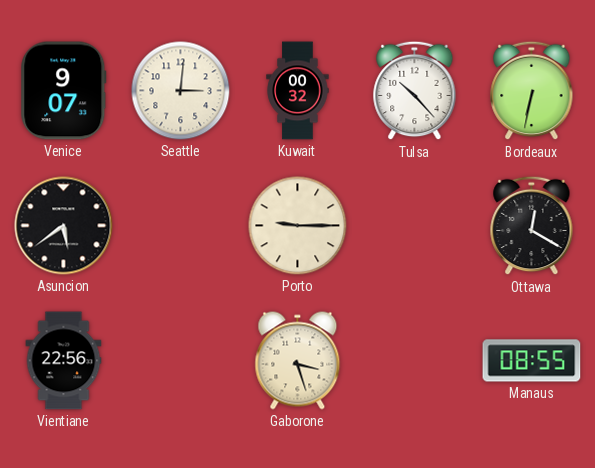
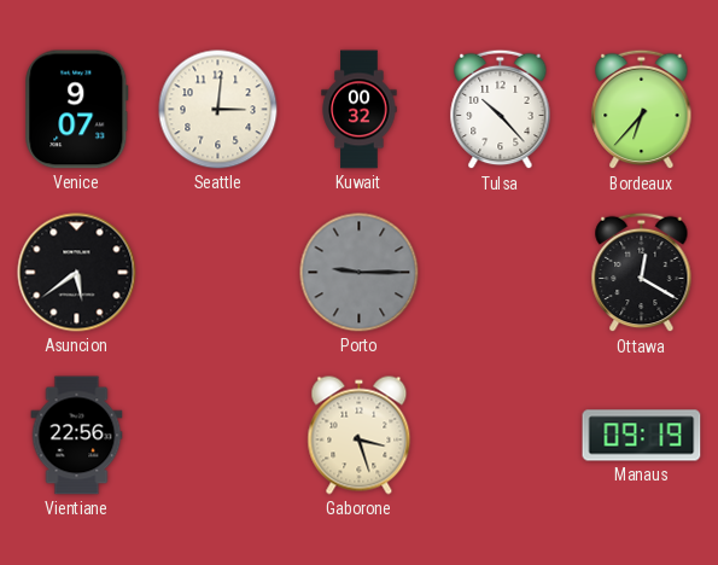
Bordeaux: 6:32 -> 6:37
Porto dial: cream -> grey
Manaus: 08:55 -> 09:19
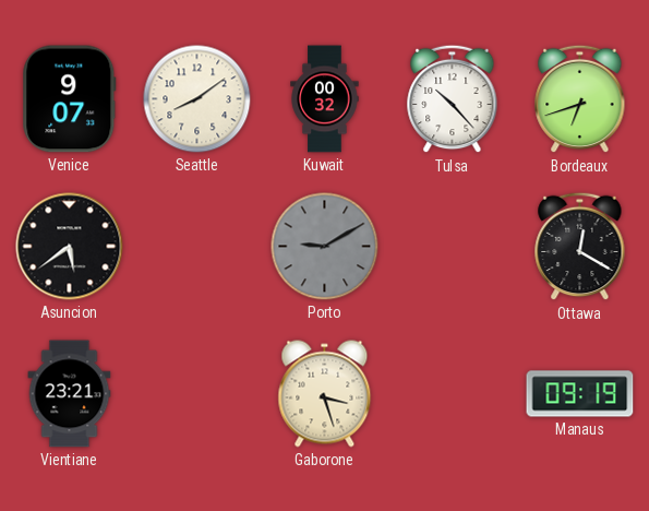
Seattle: 3:01 -> 8:09
Bordeaux: 6:37 -> 6:42
Porto: 9:15 -> 9:10
Vientiane: 22:56 -> 23:21
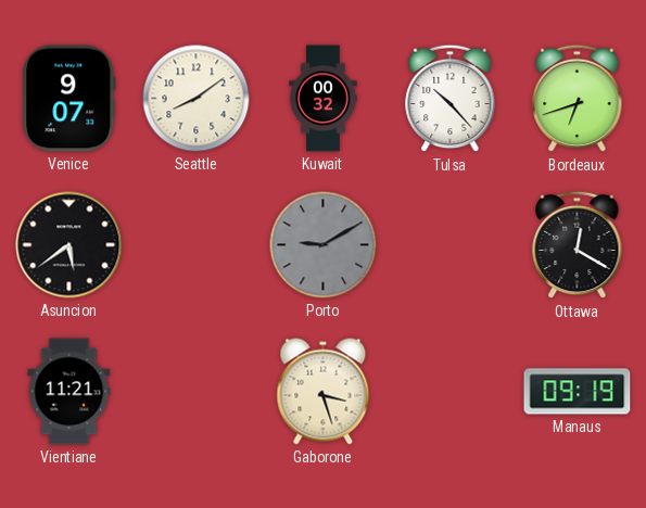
Vientiane: 23:21 -> 11:21
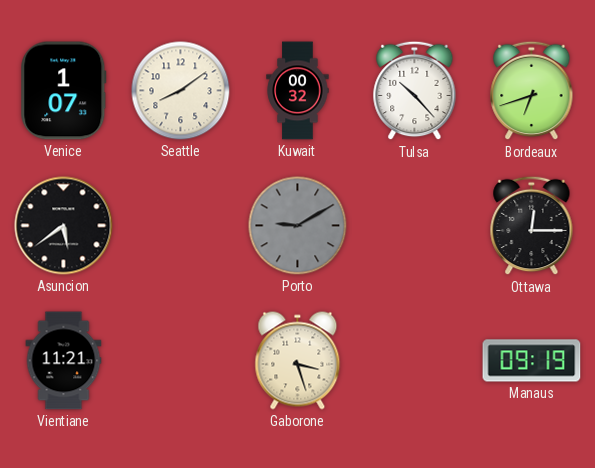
Venice: 9:07 -> 1:07
Ottawa: 12:20 -> 12:15
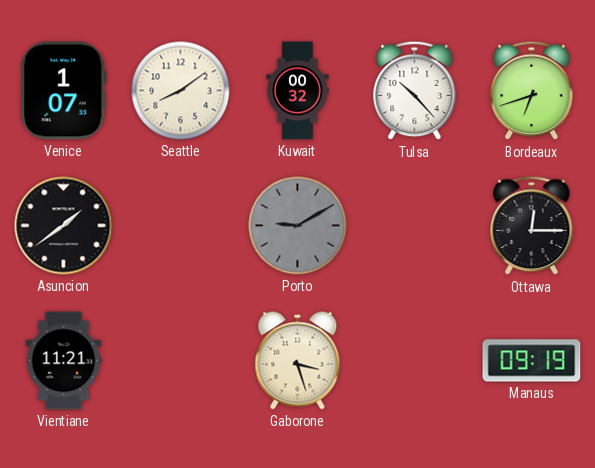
Asuncion: 5:39 -> 1:39
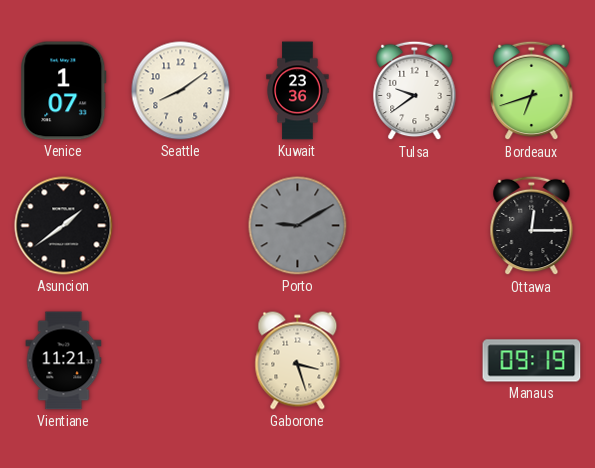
Kuwait: 00:32 -> 23:36
Tulsa: 10:23 -> 9:39
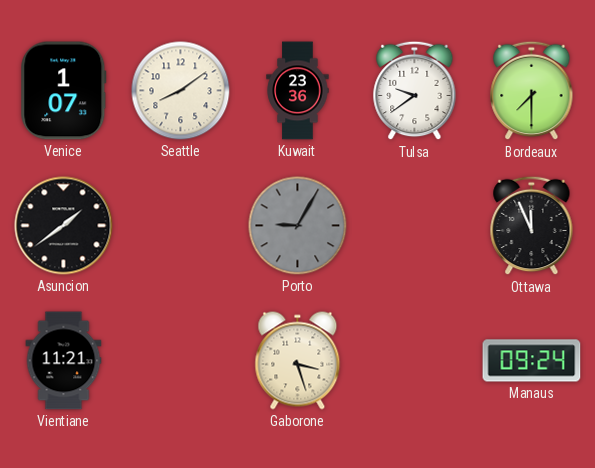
Bordeaux: 6:42 -> 7:30
Porto: 9:10 -> 9:05
Ottawa: 12:15 -> 11:56
Manaus: 09:19 -> 09:24
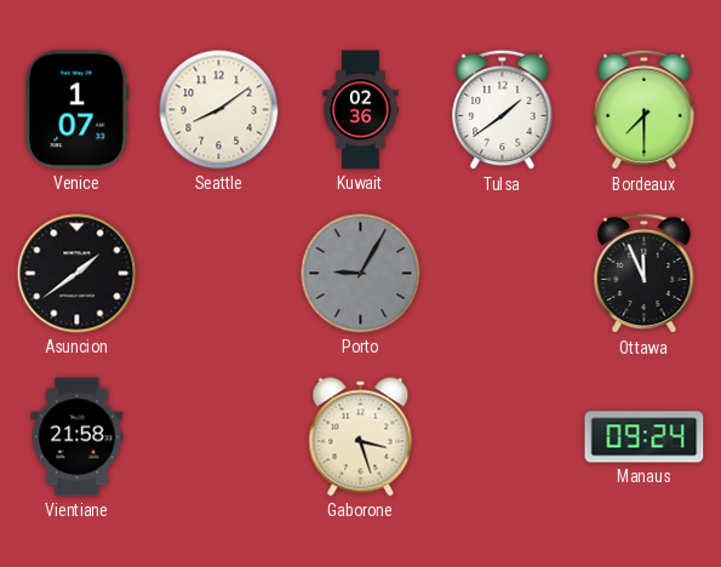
Kuwait: 23:36 -> 02:36
Tulsa: 9:39 -> 1:39
Vientiane: 11:21 -> 21:58
